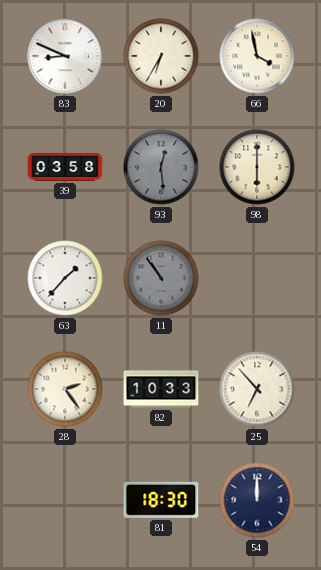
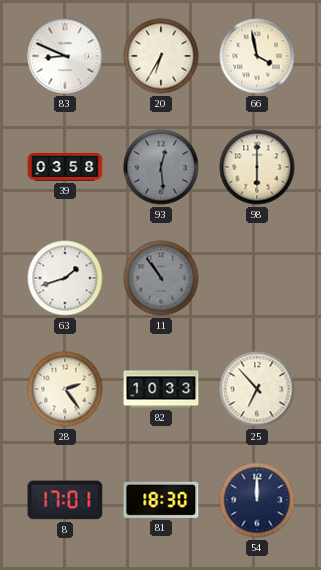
63: 1:37 -> 1:42
8: none -> 17:01
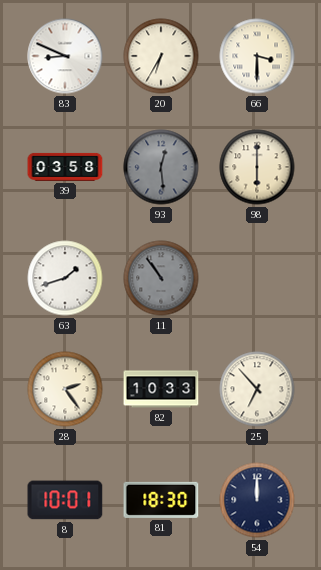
66: 3:58 -> 3:30
8: 17:01 -> 10:01
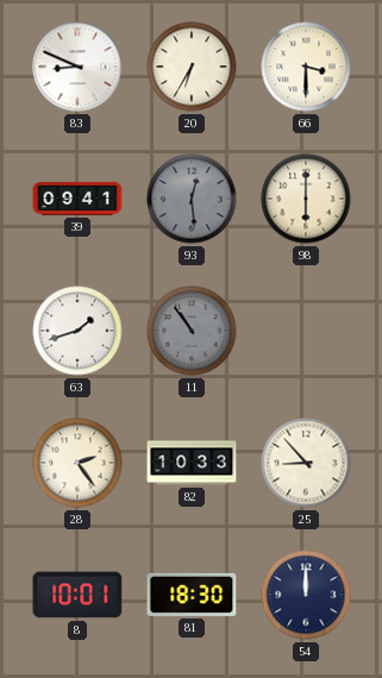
39: 03:58 -> 09:41
25: 6:53 -> 8:53
